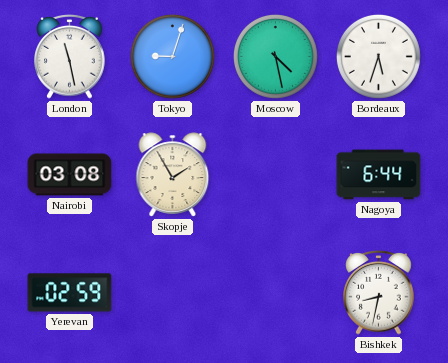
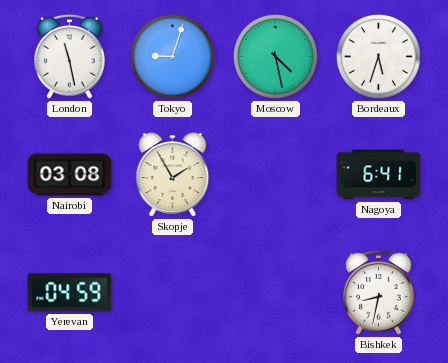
Nagoya: 6:44 -> 6:41
Yerevan: 02:59 -> 04:59
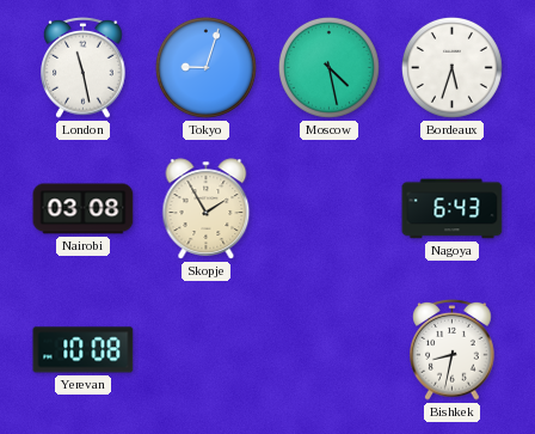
Nagoya: 6:41 -> 6:43
Yerevan: 04:59 -> 10:08
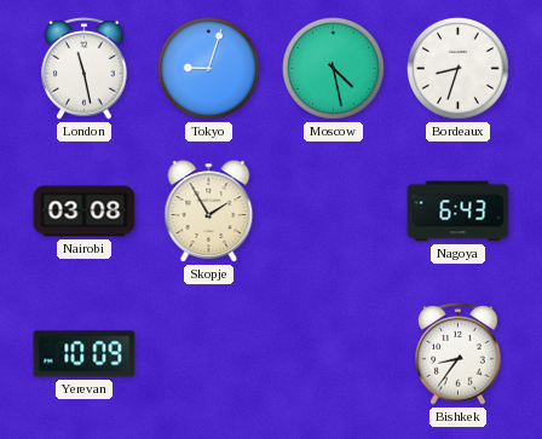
Bordeaux: 5:33 -> 8:33
Yerevan: 10:08 -> 10:09
Bishkek: 8:32 -> 8:36
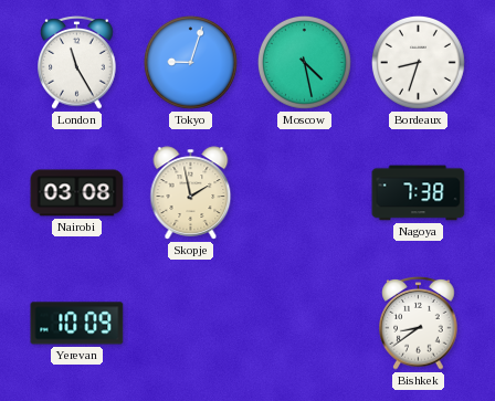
London: 11:28 -> 11:25
Skopje: 1:55 -> 1:58
Nagoya: 6:43 -> 7:38
Bishkek: 8:36 -> 8:39
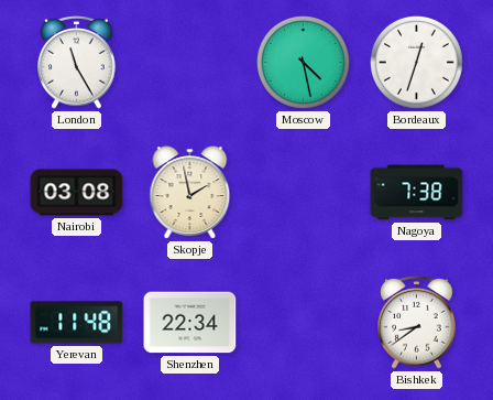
Tokyo: 9:03 -> none
Bordeaux: 8:33 -> 12:33
Yerevan: 10:09 -> 11:48
Shenzhen: none -> 22:34
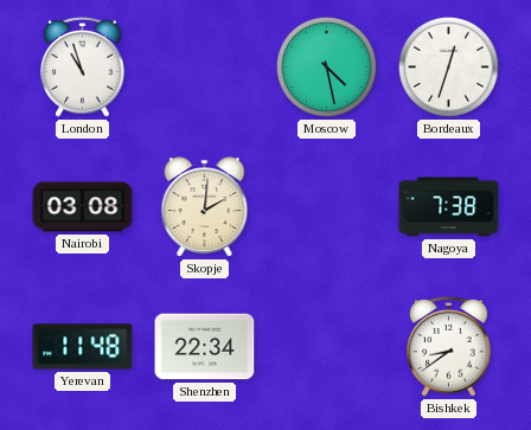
London: 11:25 -> 10:57
Skopje: 1:58 -> 2:01
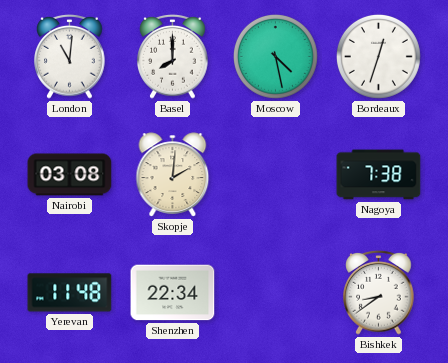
London: 10:57 -> 11:01
Basel: none -> 8:00
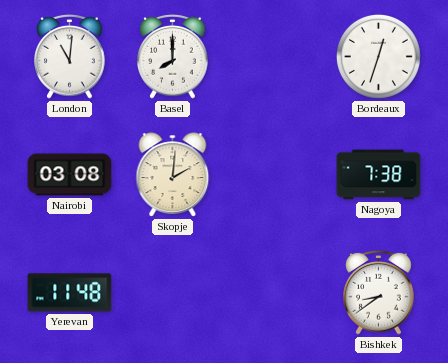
Moscow: 4:28 -> none
Shenzhen: 22:34 -> none
